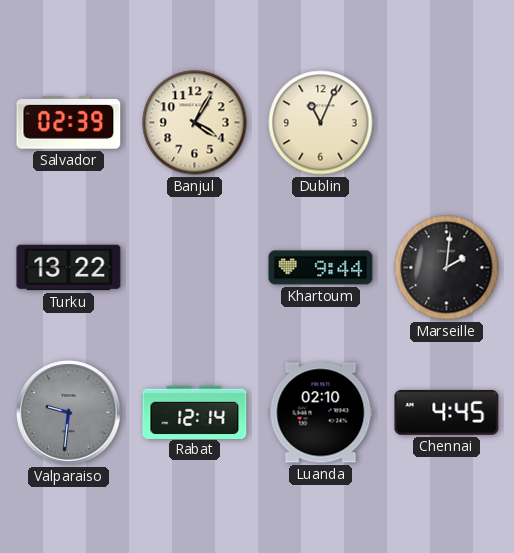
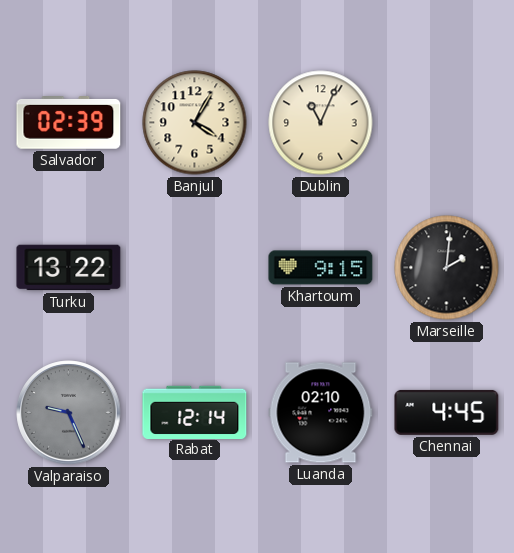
Khartoum: 9:44 -> 9:15
Valparaiso: 9:31 -> 9:26
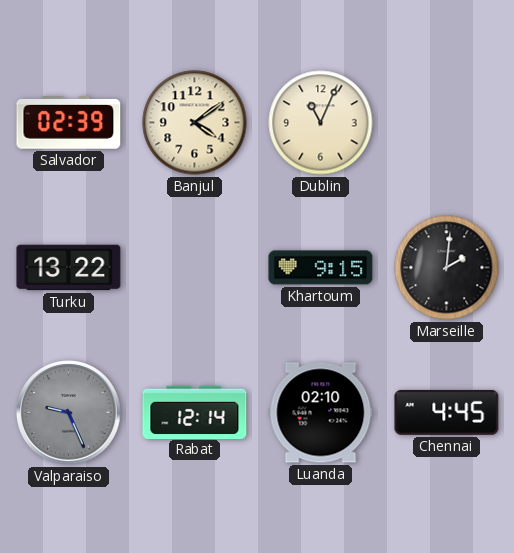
Banjul: 4:05 -> 4:09
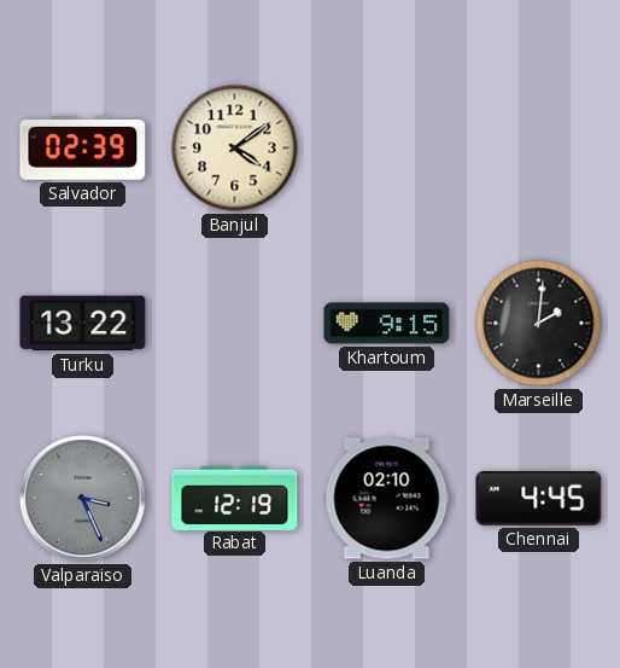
Dublin: 11:04 -> none
Valparaiso: 9:26 -> 3:26
Rabat: 12:14 -> 12:19
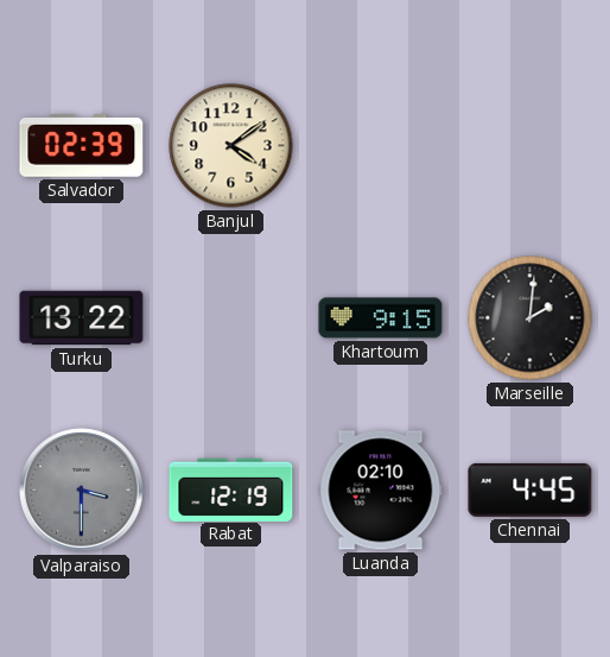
Valparaiso: 3:26 -> 3:30
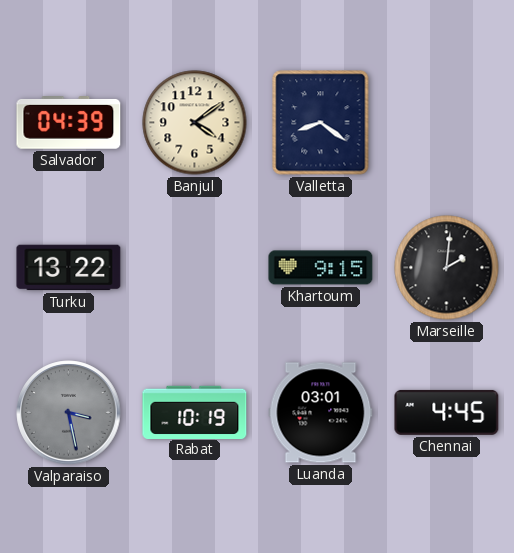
Salvador: 02:39 -> 04:39
Valletta: none -> 8:21
Valparaiso: 3:30 -> 3:28
Rabat: 12:19 -> 10:19
Luanda: 02:10 -> 03:01
